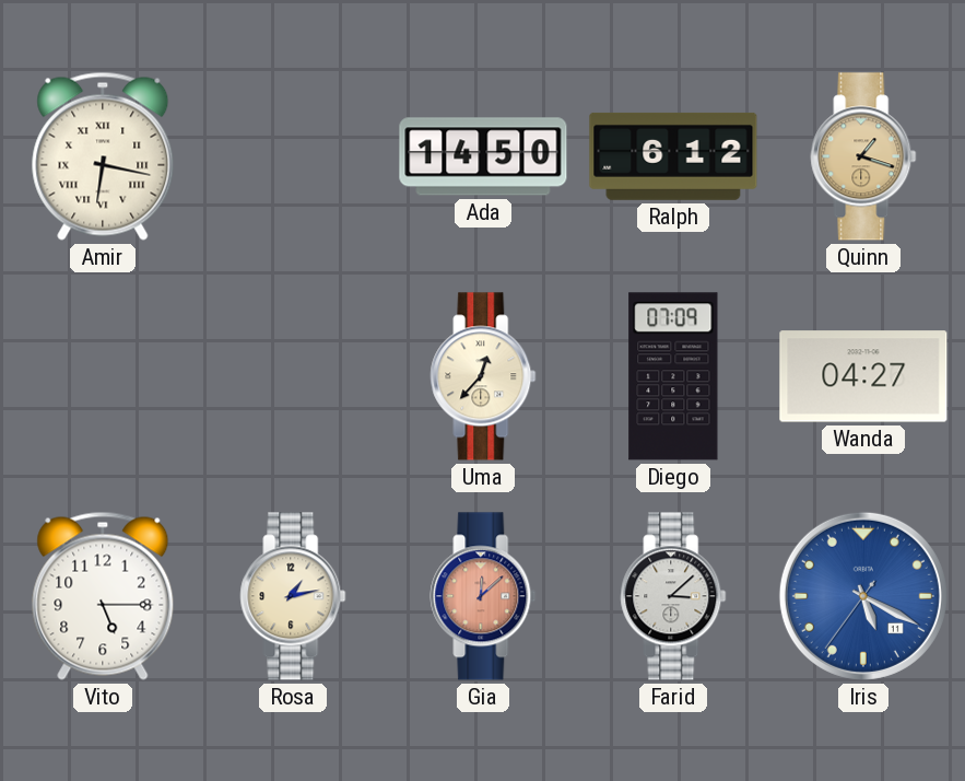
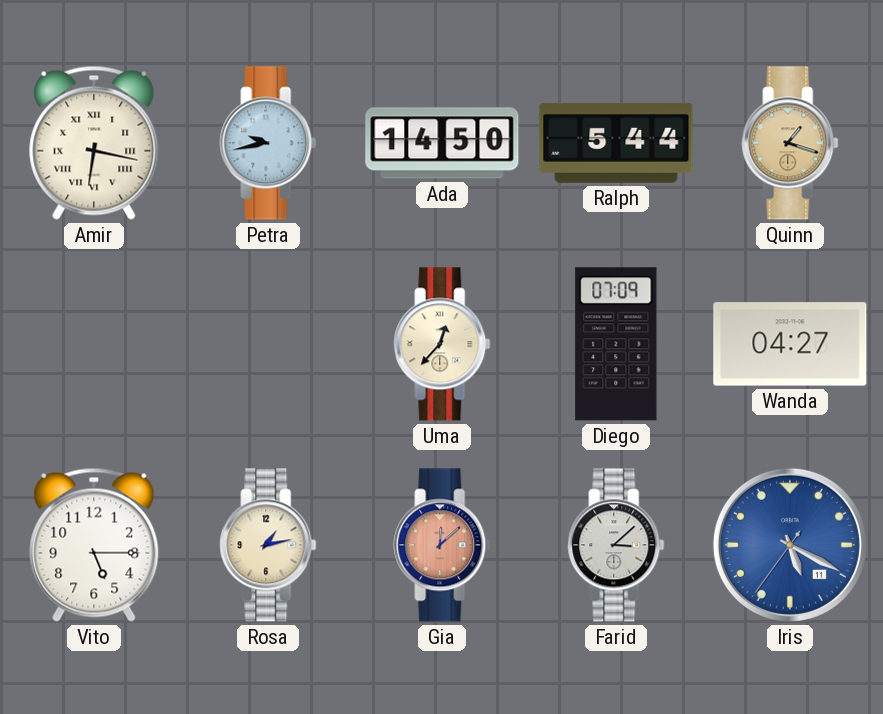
Petra: none -> 9:43
Ralph: 6:12 -> 5:44
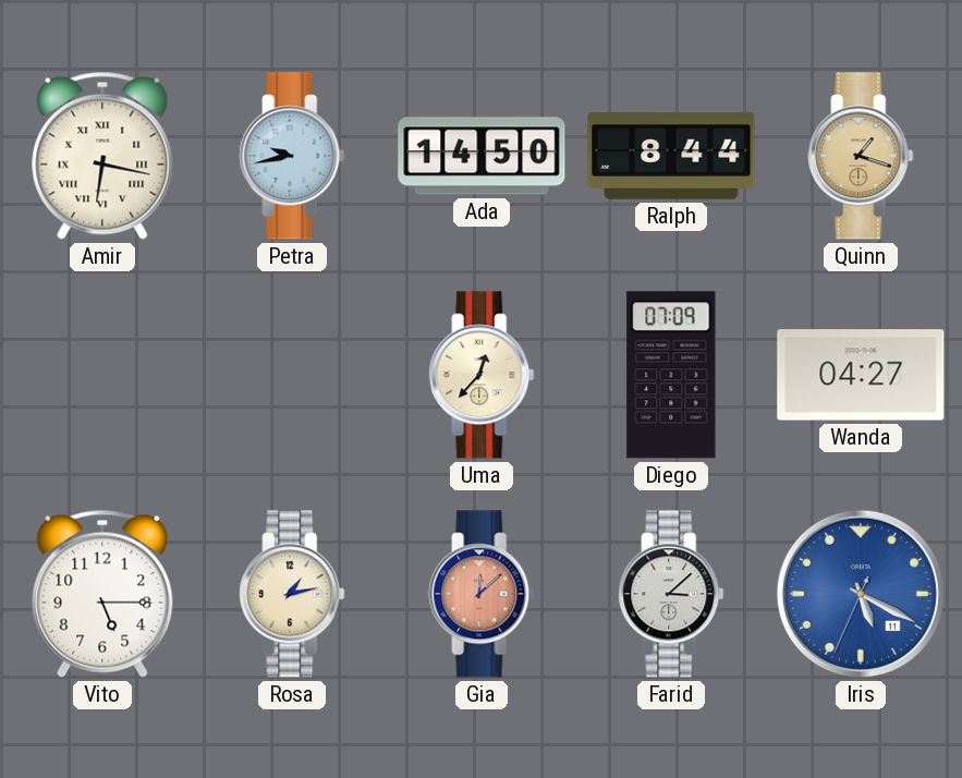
Ralph: 5:44 -> 8:44
Iris: 5:19:36 -> 5:19:34
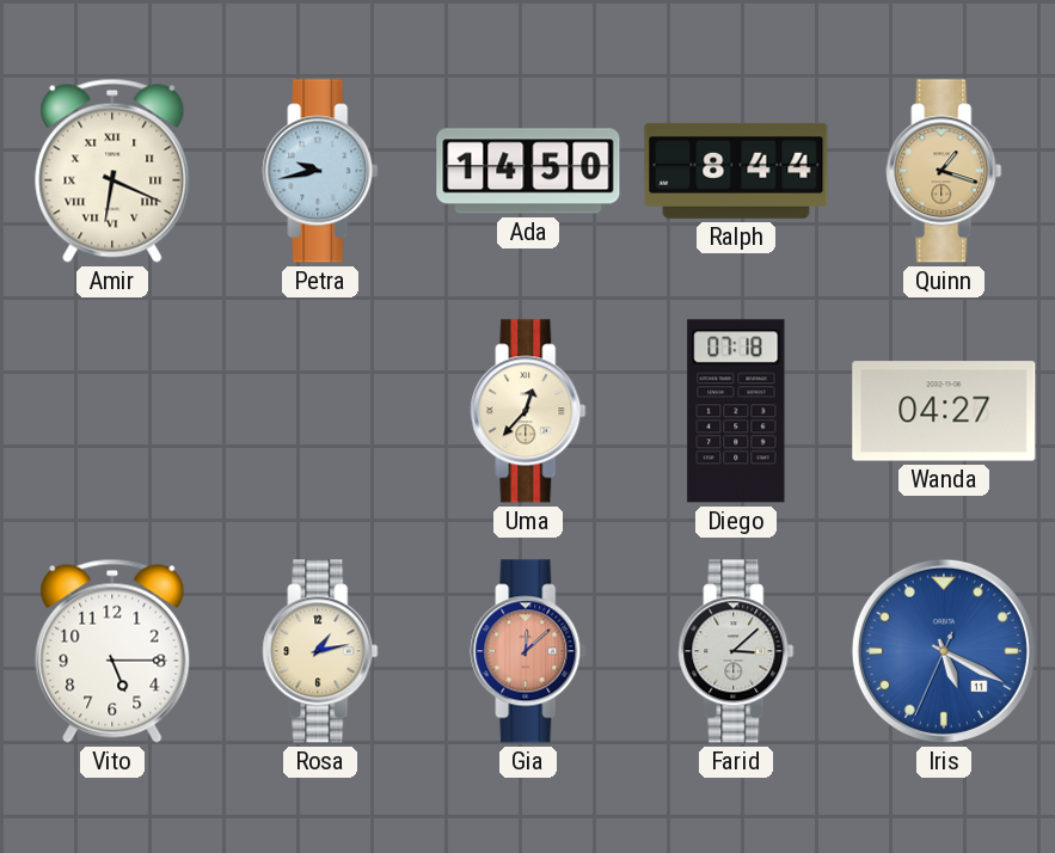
Amir: 6:17 -> 6:19
Diego: 07:09 -> 07:18
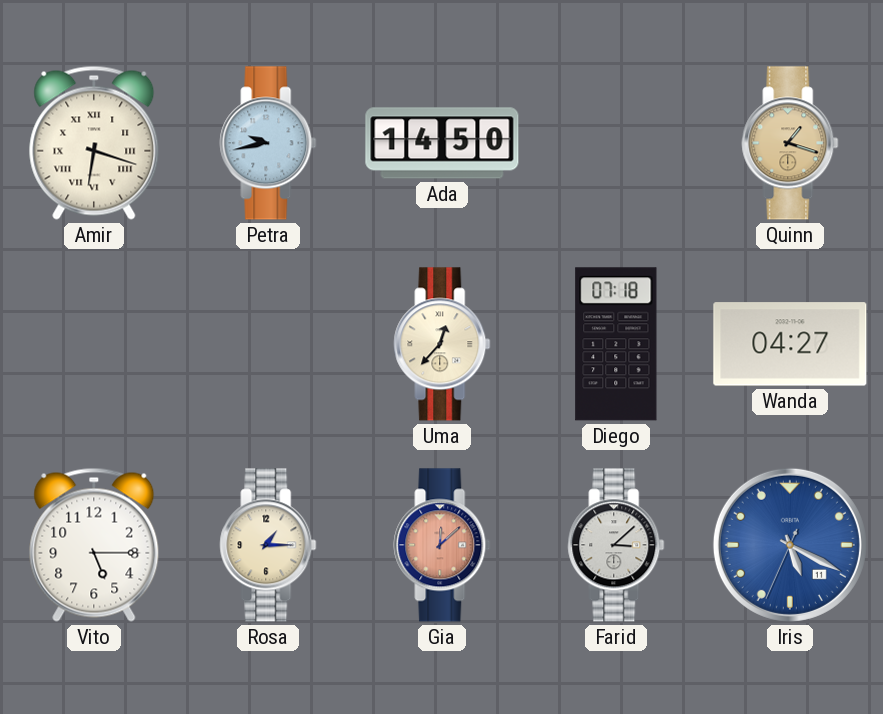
Amir: 6:19 -> 6:18
Ralph: 8:44 -> none
Rosa: 1:13 -> 1:15
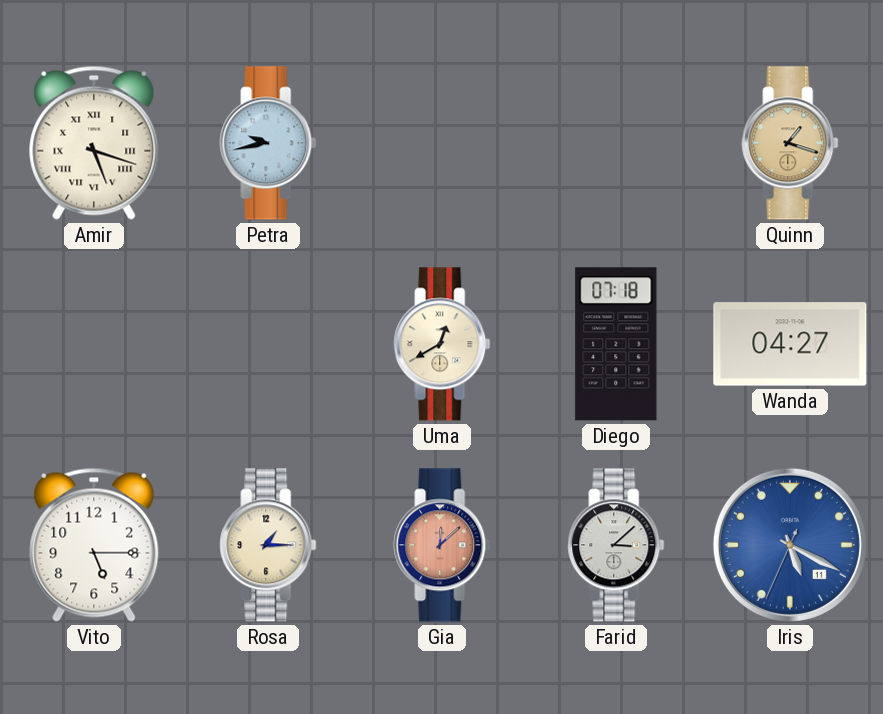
Amir: 6:18 -> 5:18
Ada: 14:50 -> none
Uma: 12:37 -> 12:40
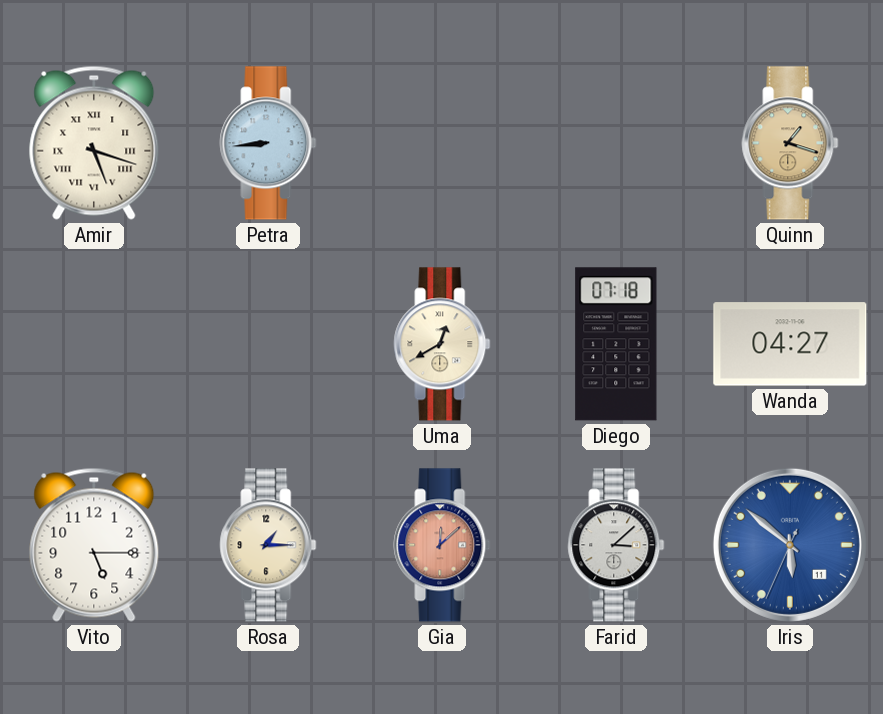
Petra: 9:43 -> 8:44
Iris: 5:19 -> 5:51
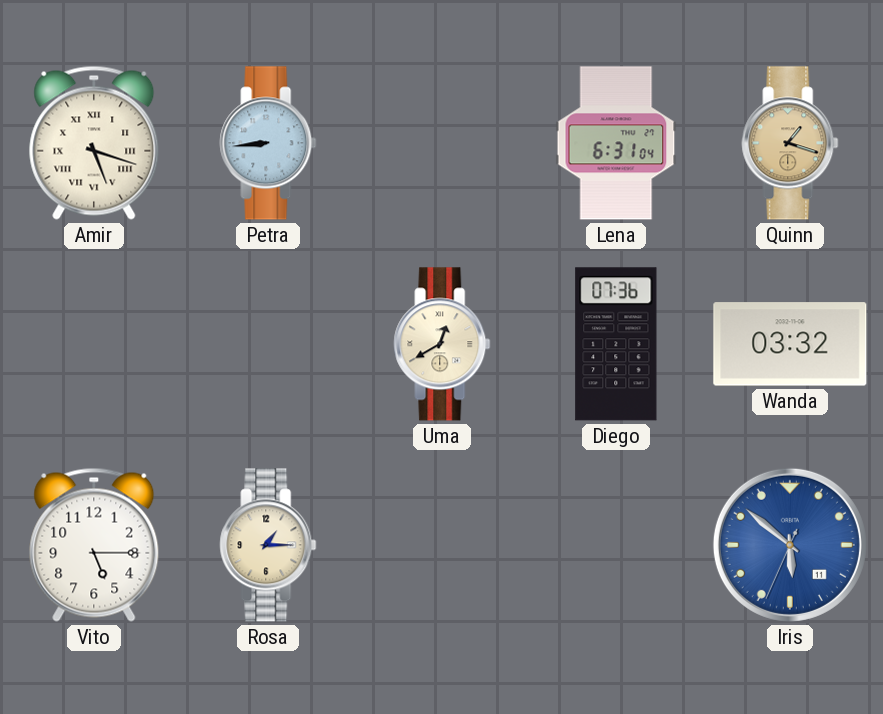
Lena: none -> 6:31
Diego: 07:18 -> 07:36
Wanda: 04:27 -> 03:32
Gia: 12:08 -> none
Farid: 3:08 -> none
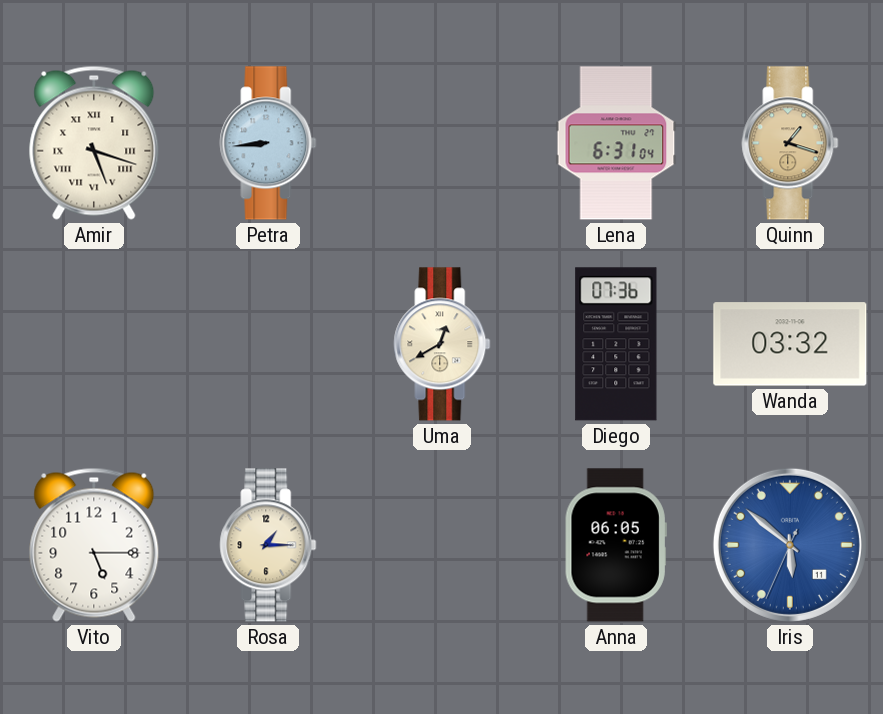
Anna: none -> 06:05
